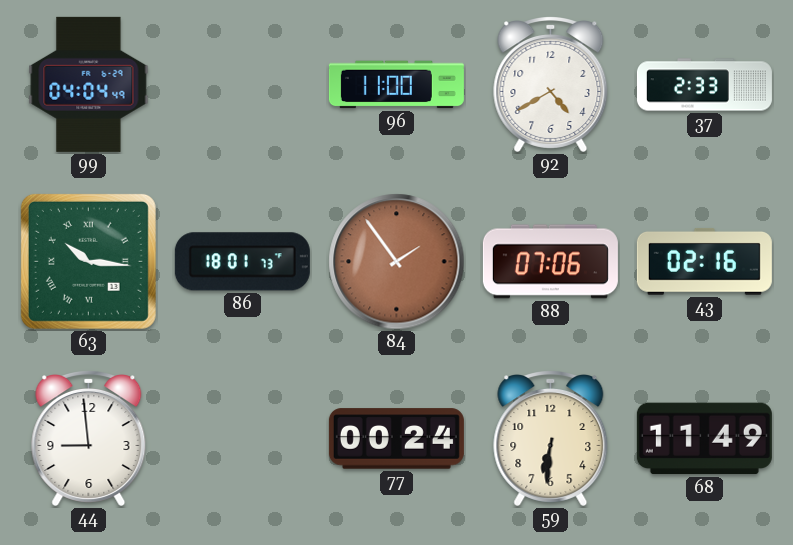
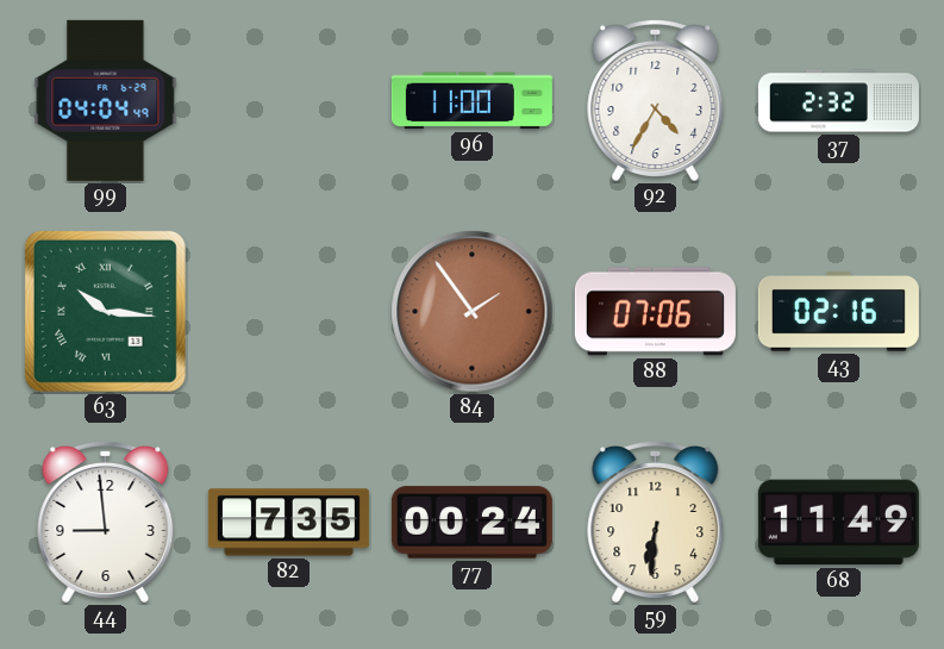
92: 4:40 -> 4:35
37: 2:33 -> 2:32
86: 18:01 -> none
82: none -> 7:35
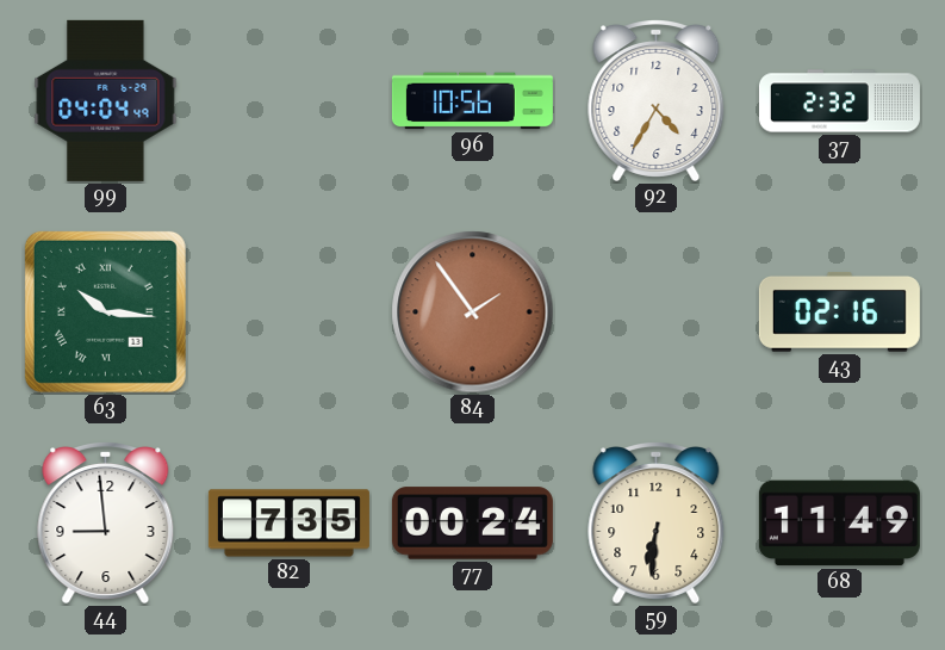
96: 11:00 -> 10:56
88: 07:06 -> none
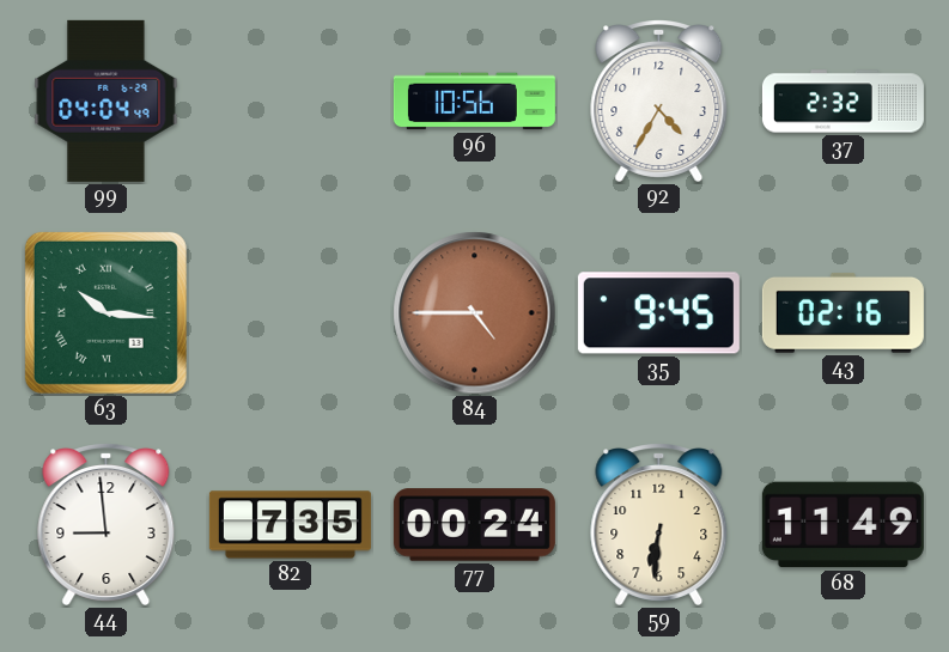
84: 1:54 -> 4:45
35: none -> 9:45
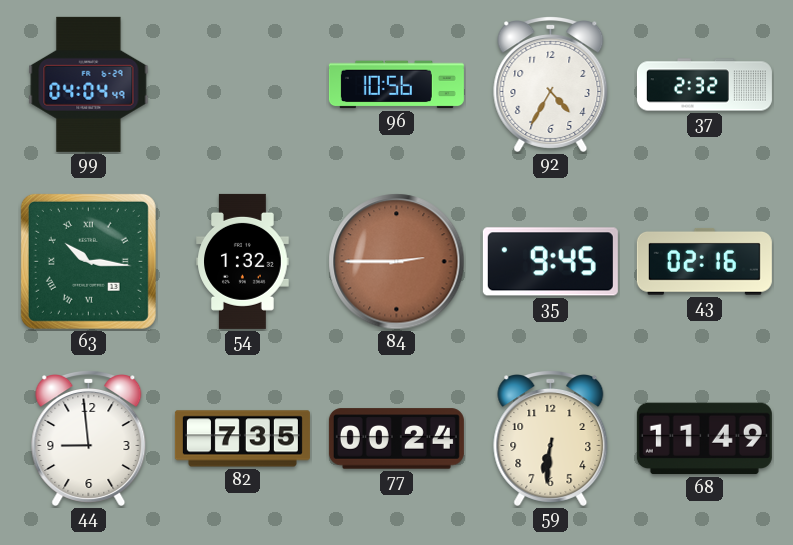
54: none -> 1:32
84: 4:45 -> 2:45
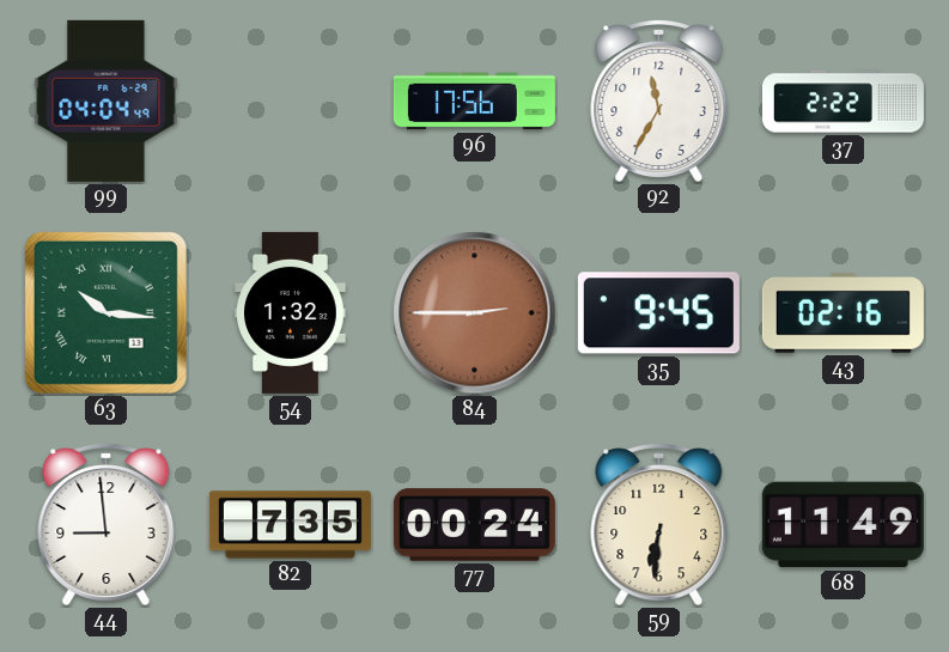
96: 10:56 -> 17:56
92: 4:35 -> 11:35
37: 2:32 -> 2:22
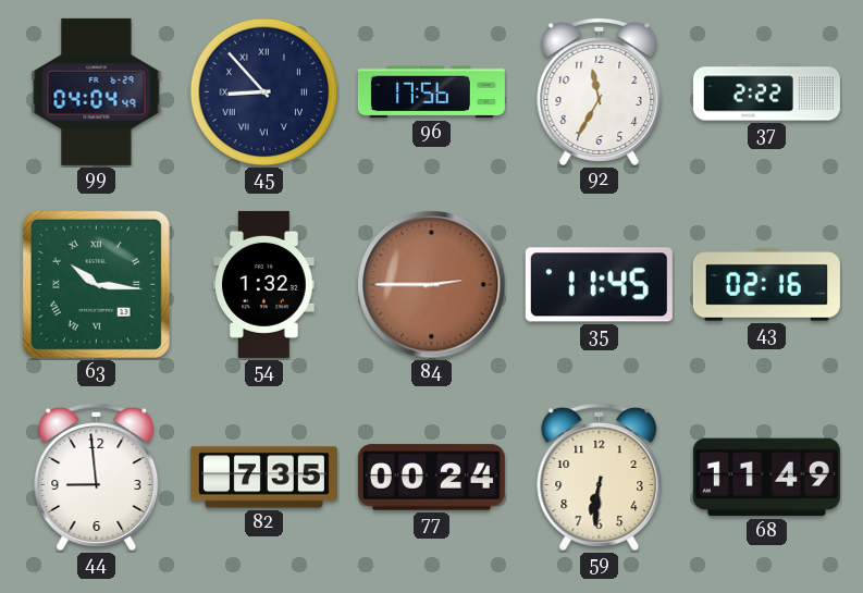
45: none -> 8:53
35: 9:45 -> 11:45
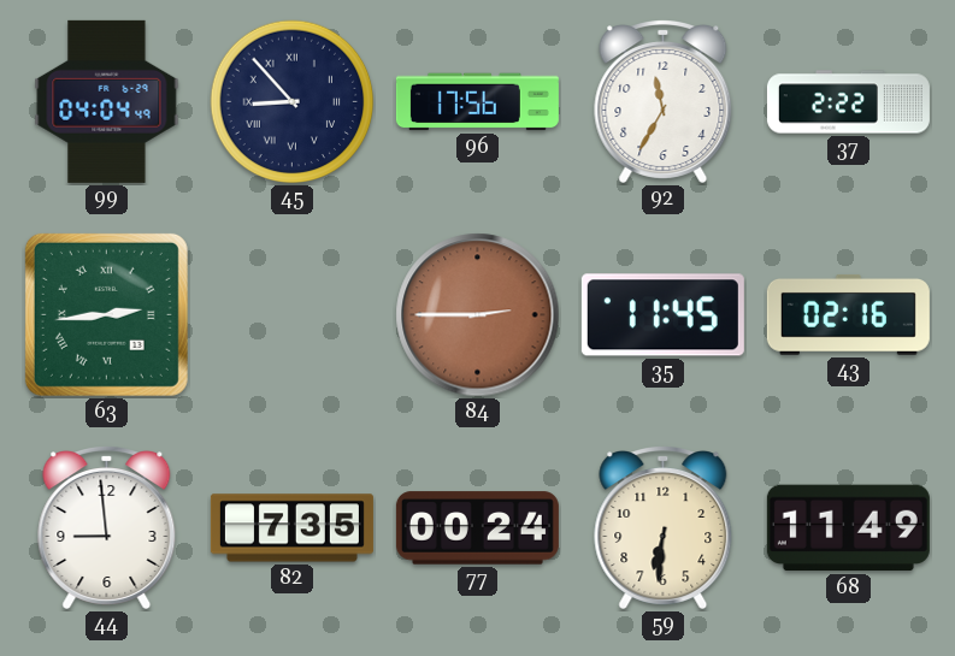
63: 10:16 -> 2:44
54: 1:32 -> none
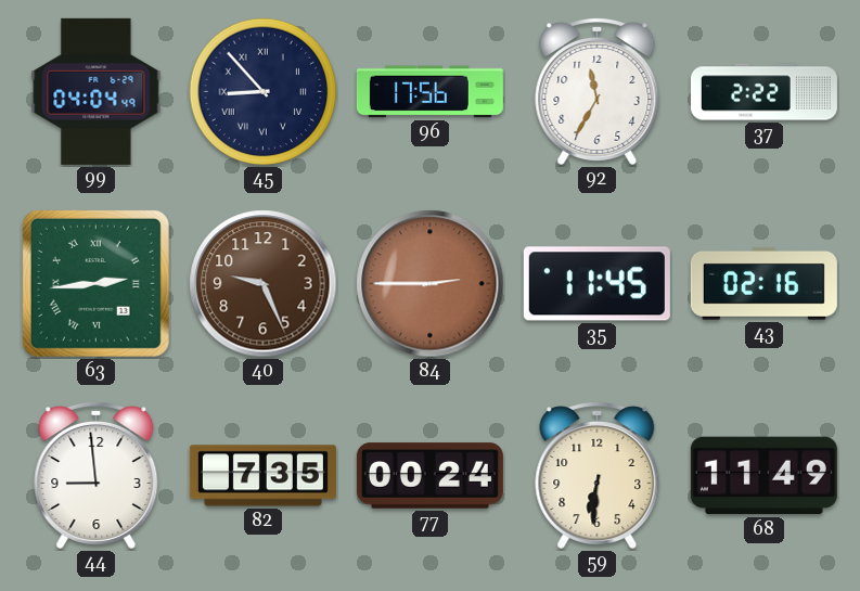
40: none -> 9:26
